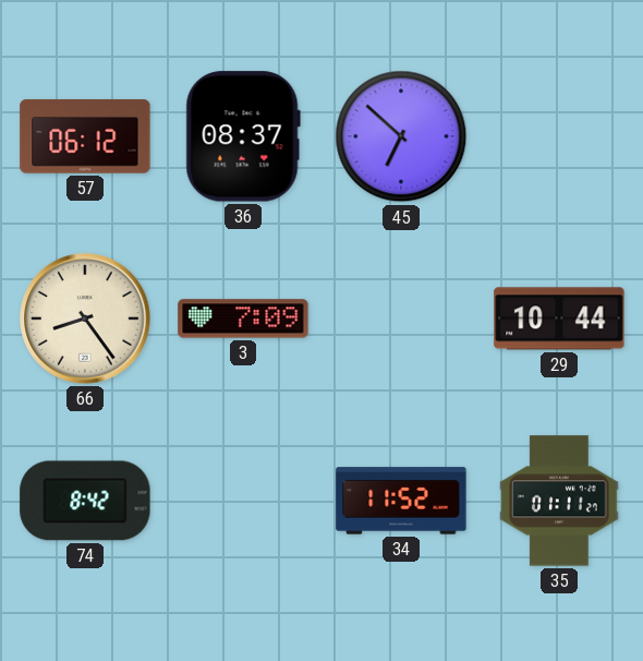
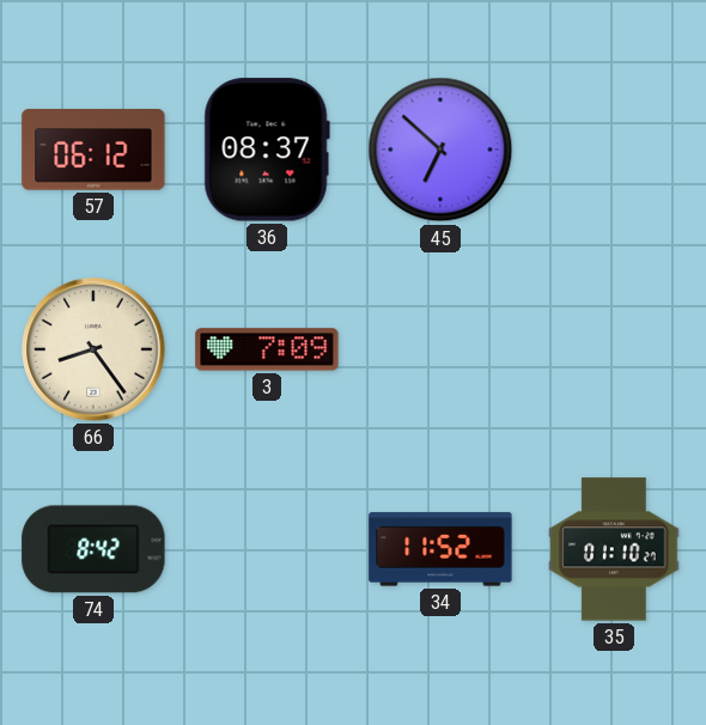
29: 10:44 -> none
35: 01:11 -> 01:10
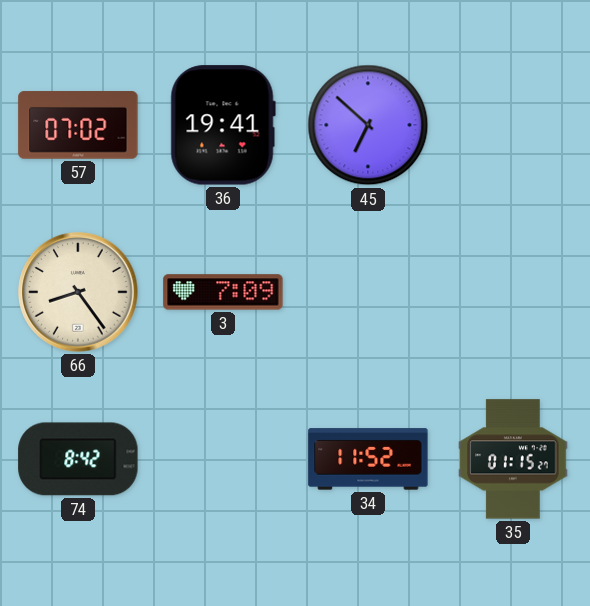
57: 06:12 -> 07:02
36: 08:37 -> 19:41
35: 01:10 -> 01:15
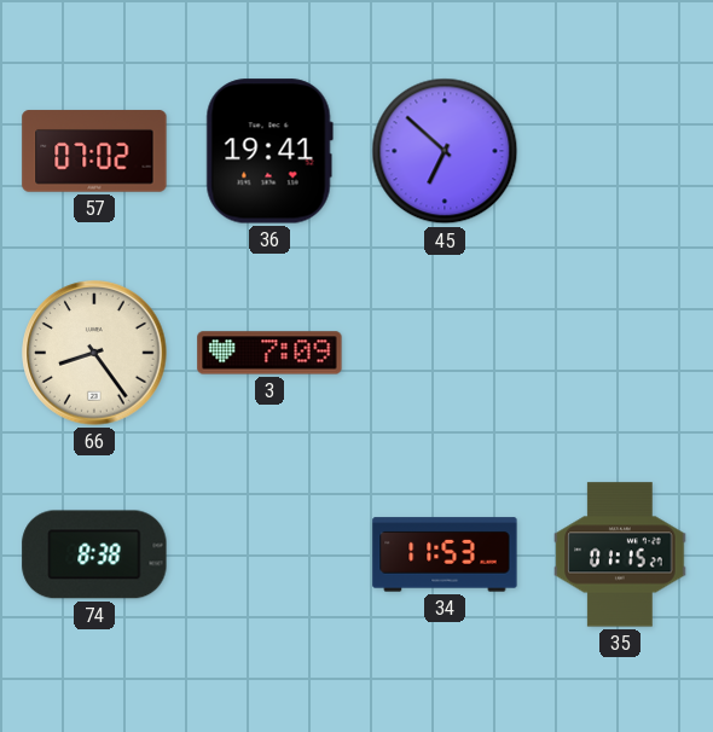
74: 8:42 -> 8:38
34: 11:52 -> 11:53
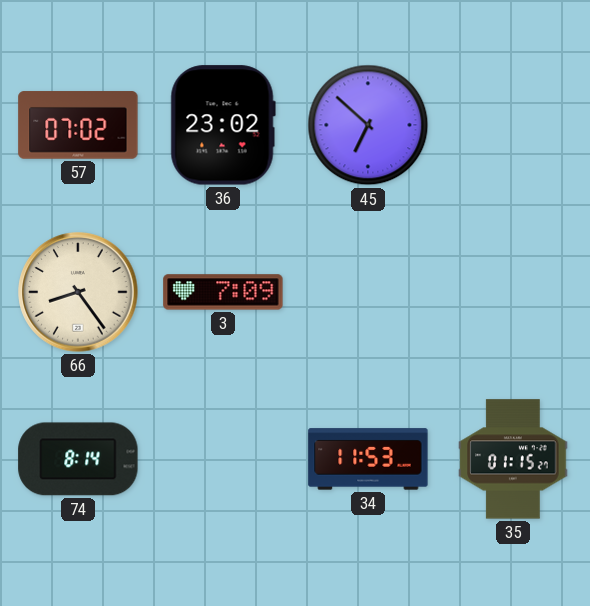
36: 19:41 -> 23:02
74: 8:38 -> 8:14
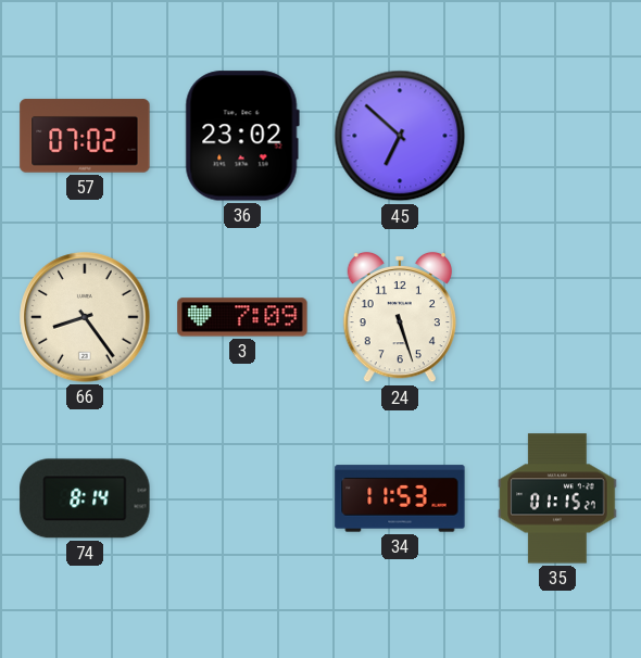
24: none -> 5:27
